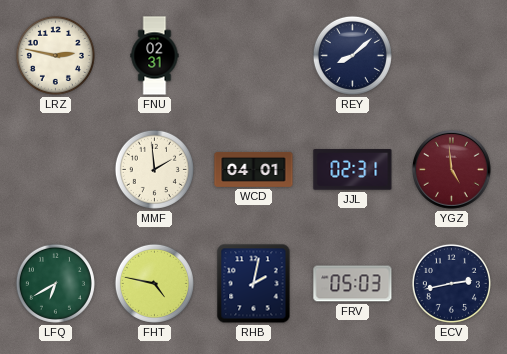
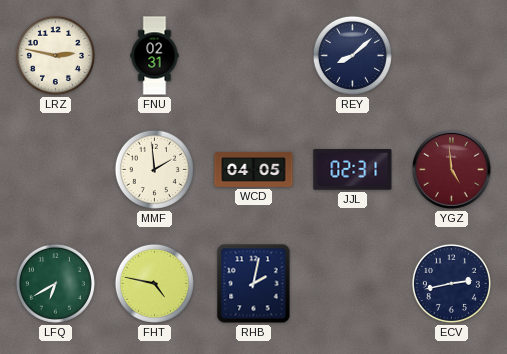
WCD: 04:01 -> 04:05
FRV: 05:03 -> none
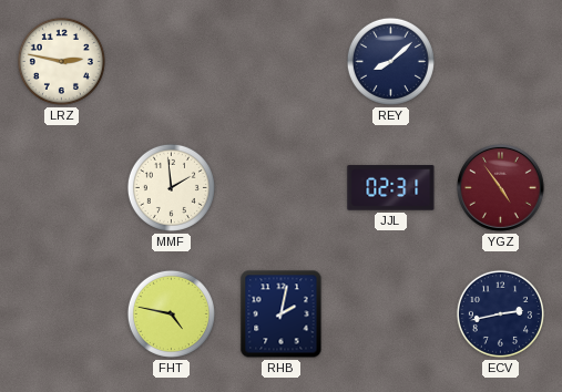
FNU: 02:31 -> none
WCD: 04:05 -> none
YGZ: 4:59 -> 4:54
LFQ: 6:40 -> none
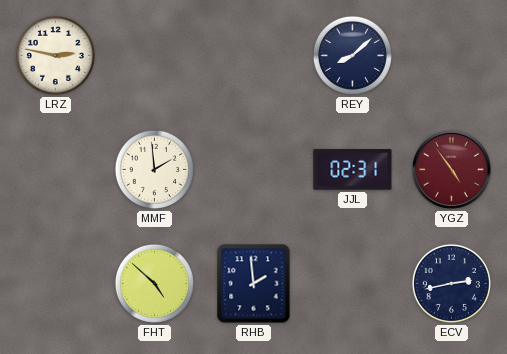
FHT: 4:47 -> 4:52
RHB: 2:02 -> 1:59
